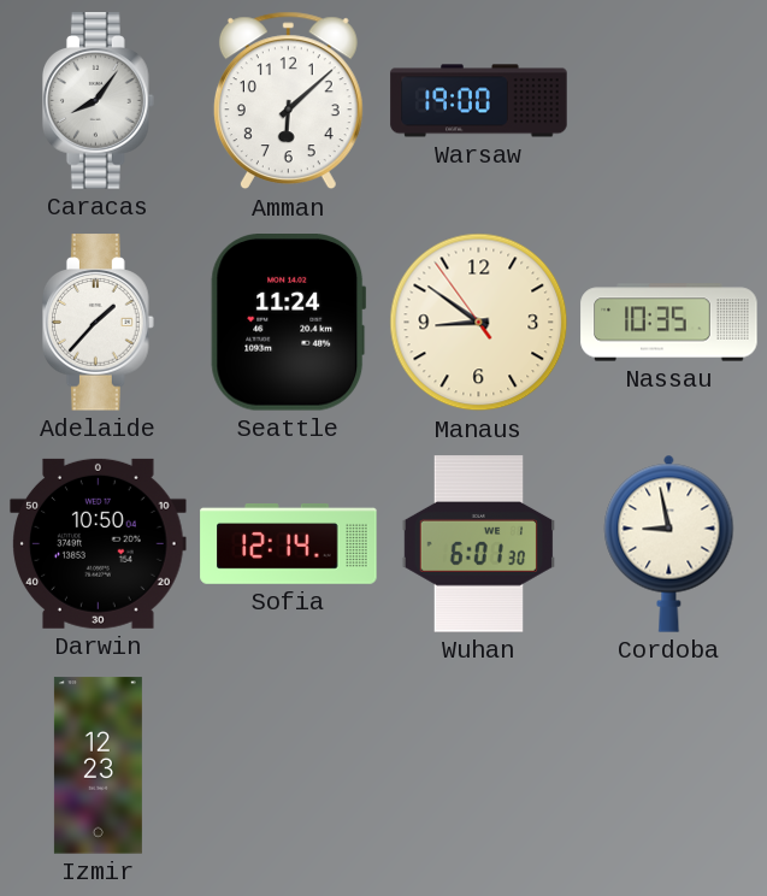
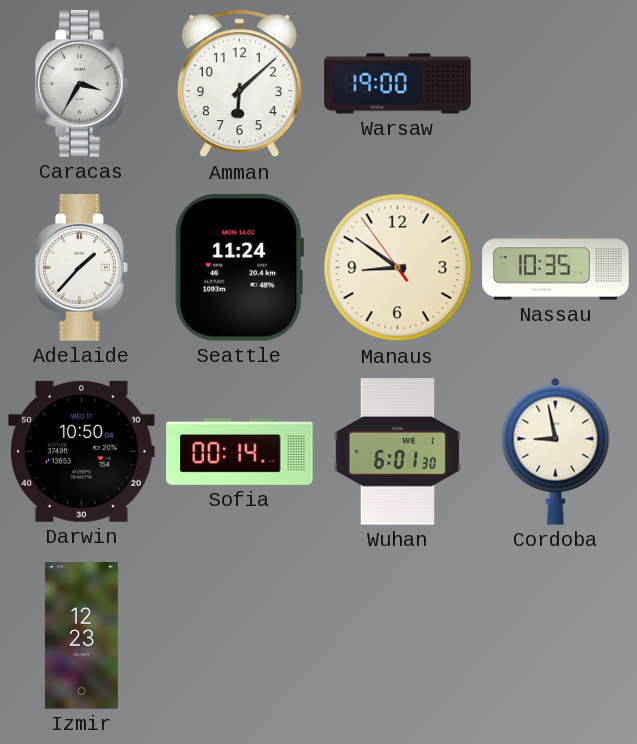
Caracas: 8:06 -> 3:35
Sofia: 12:14 -> 00:14
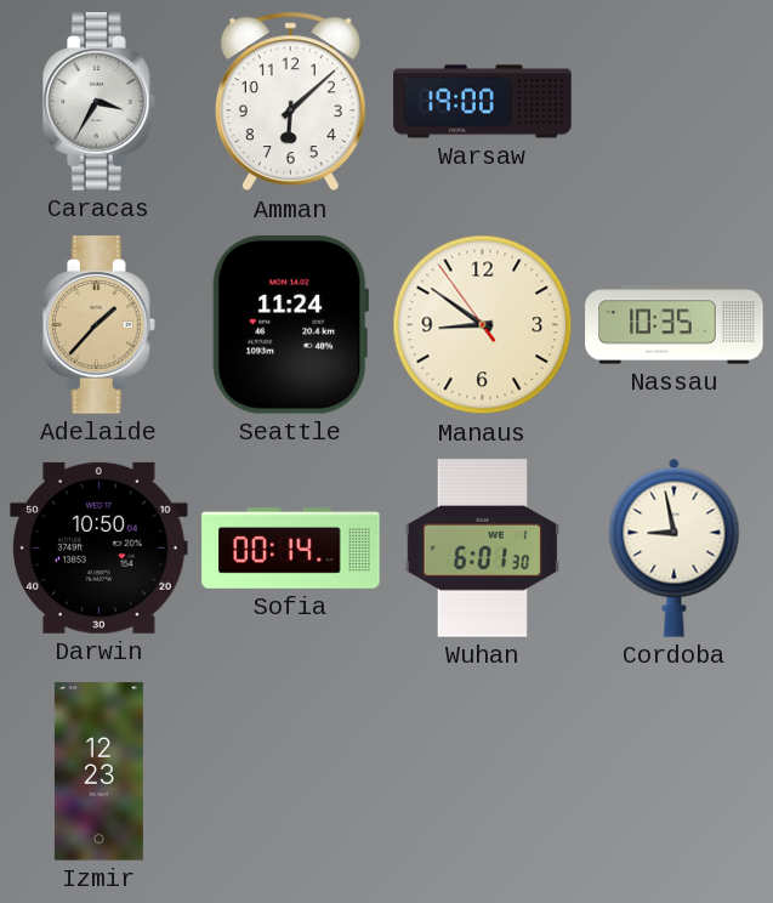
Adelaide dial: white -> champagne
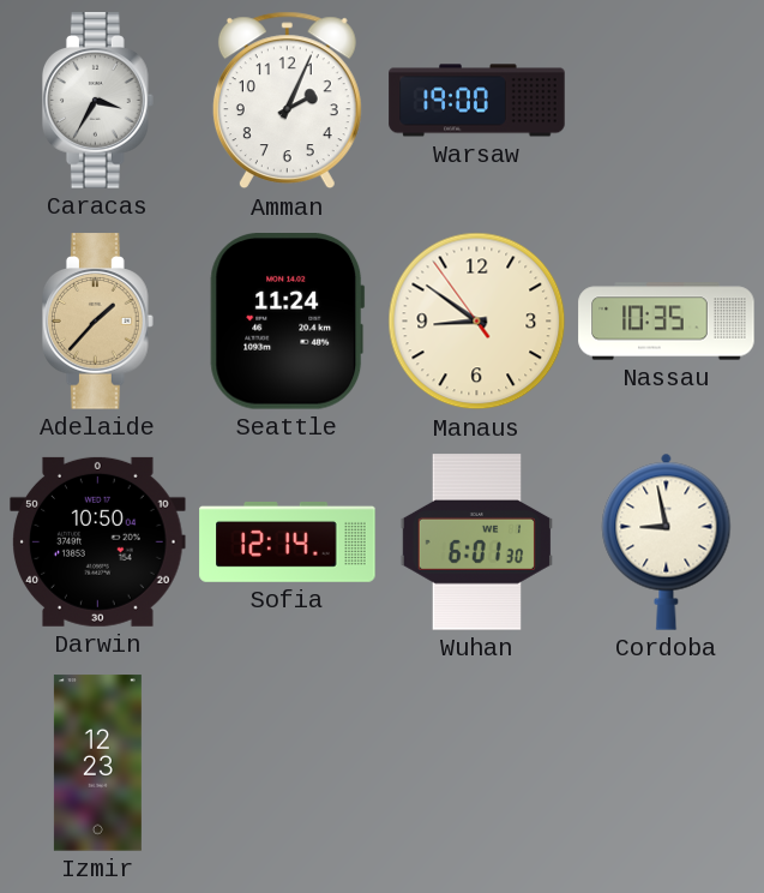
Amman: 6:08 -> 2:04
Sofia: 00:14 -> 12:14
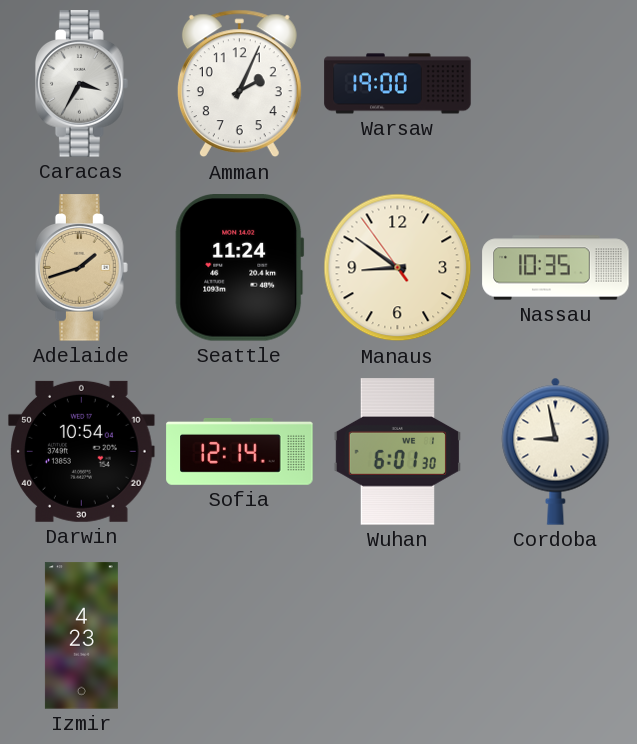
Adelaide: 1:37 -> 1:42
Darwin: 10:50 -> 10:54
Izmir: 12:23 -> 4:23
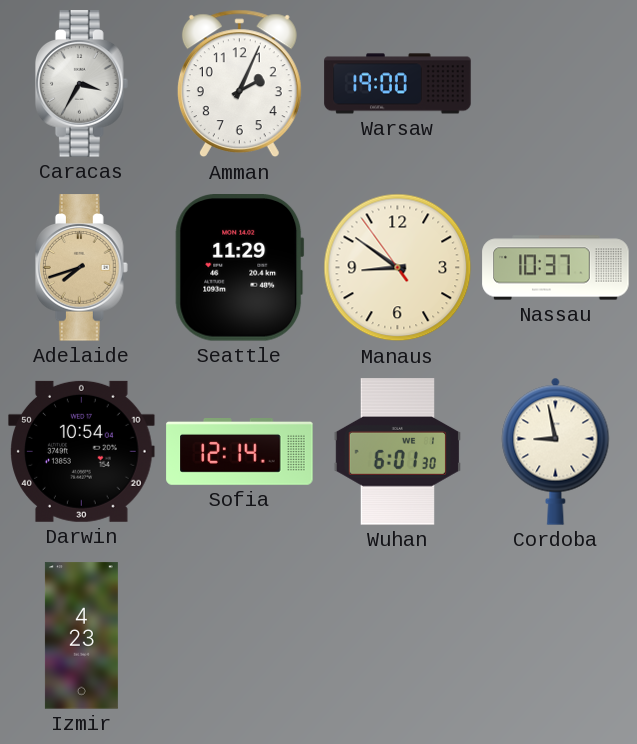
Adelaide: 1:42 -> 7:42
Seattle: 11:24 -> 11:29
Nassau: 10:35 -> 10:37
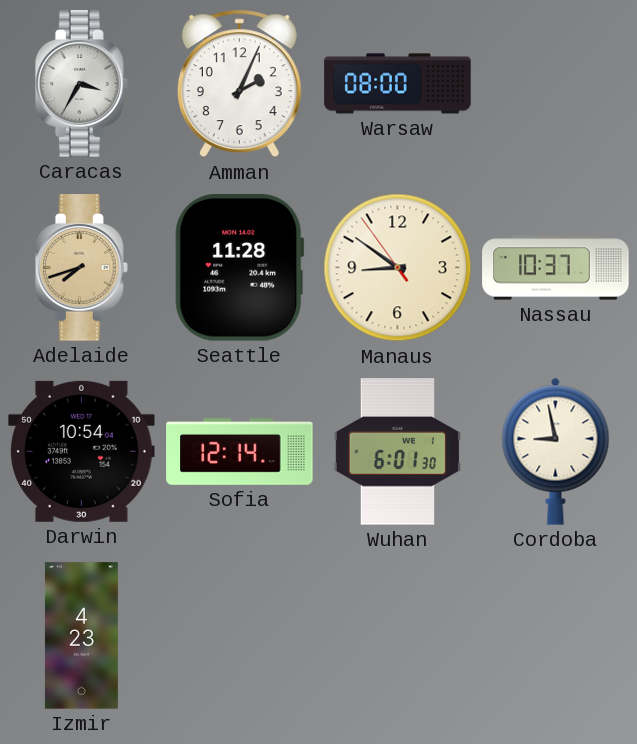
Warsaw: 19:00 -> 08:00
Seattle: 11:29 -> 11:28
